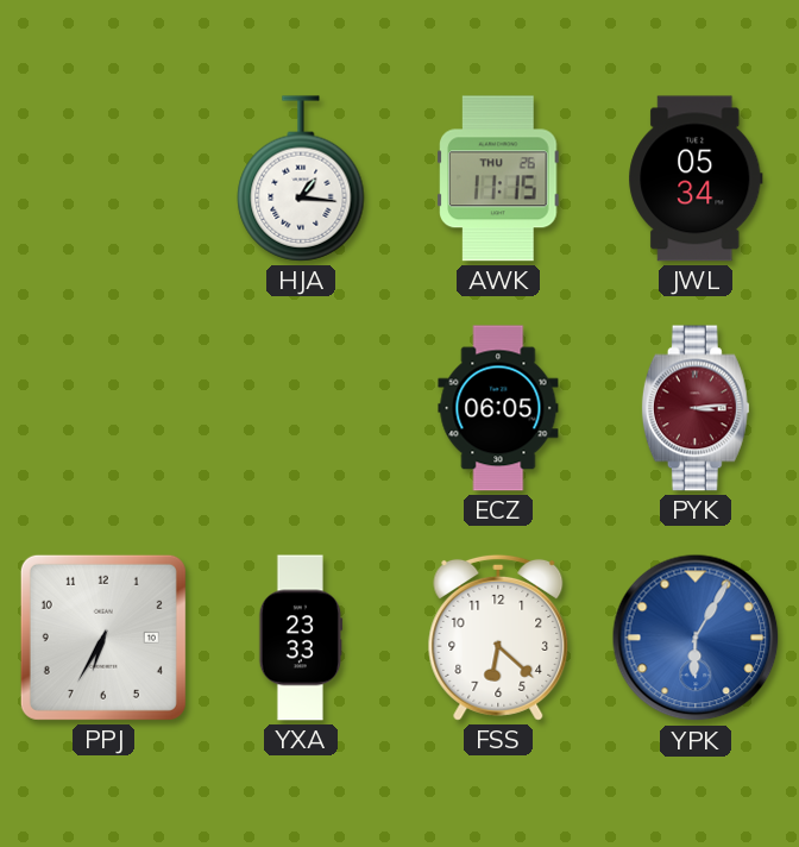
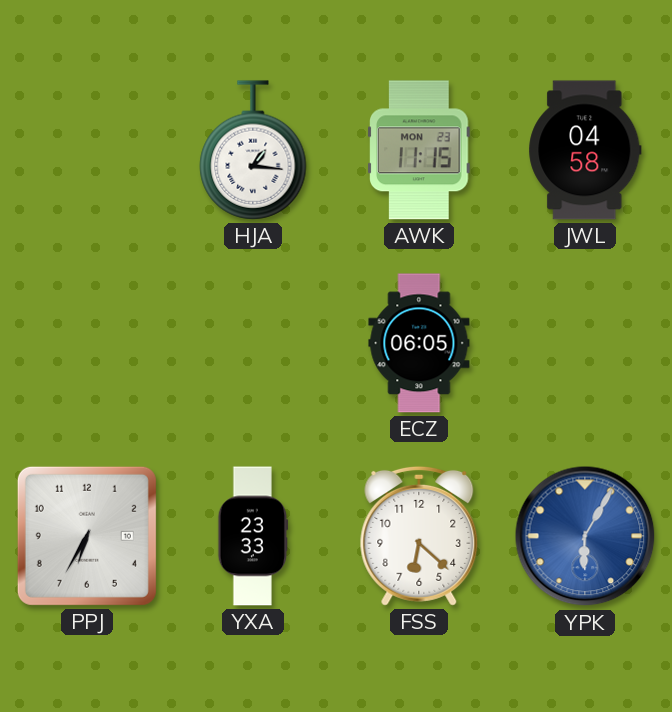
AWK date: THU 26 -> MON 23
JWL: 05:34 -> 04:58
PYK: 3:14 -> none
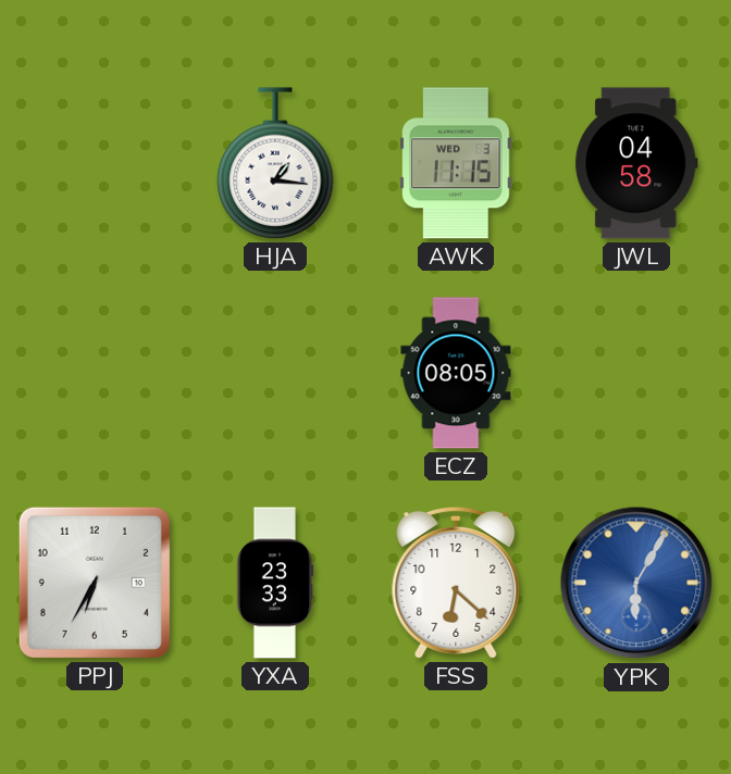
AWK date: MON 23 -> WED 3
ECZ: 06:05 -> 08:05
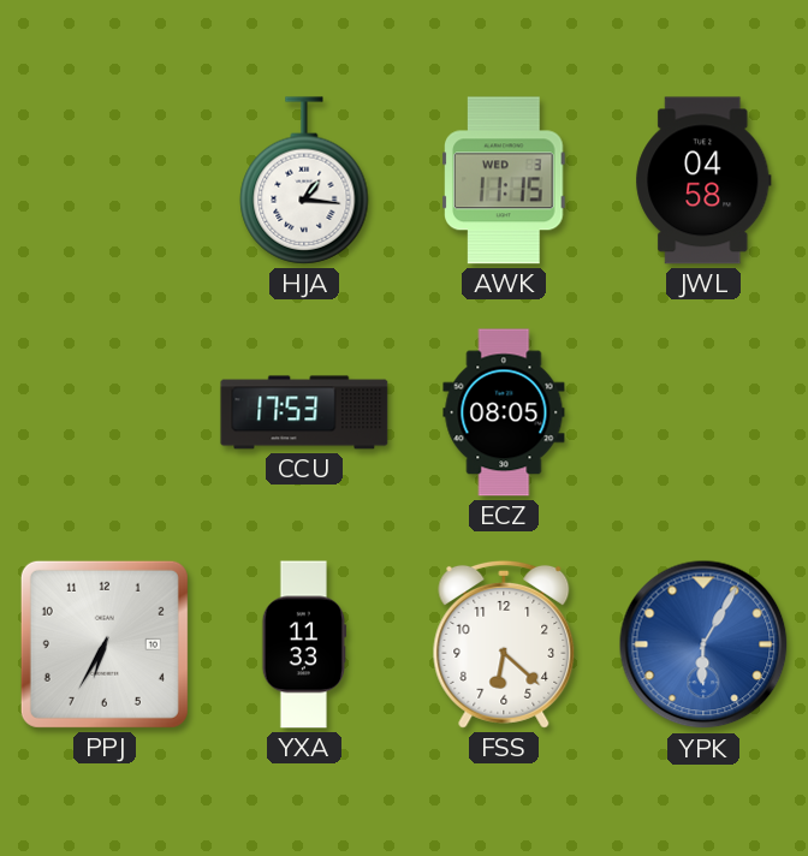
CCU: none -> 17:53
YXA: 23:33 -> 11:33
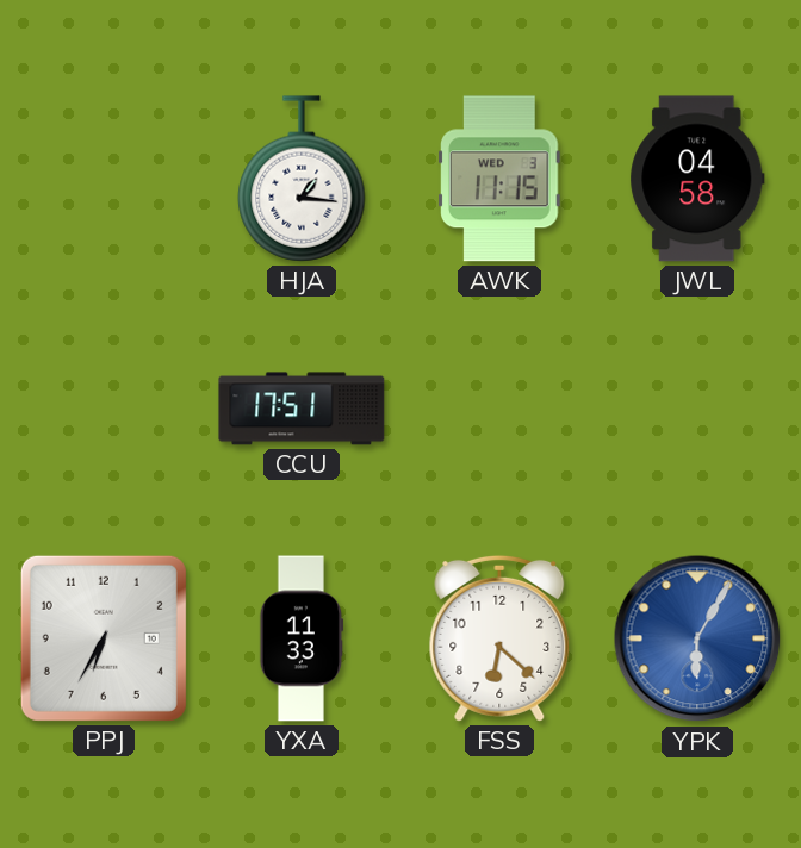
CCU: 17:53 -> 17:51
ECZ: 08:05 -> none
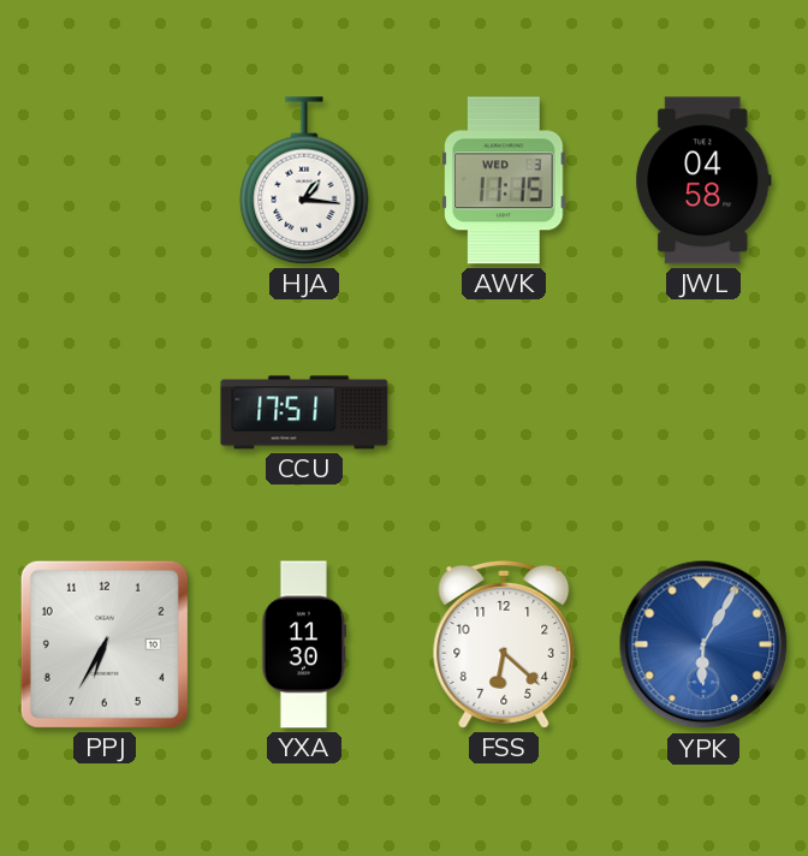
YXA: 11:33 -> 11:30
